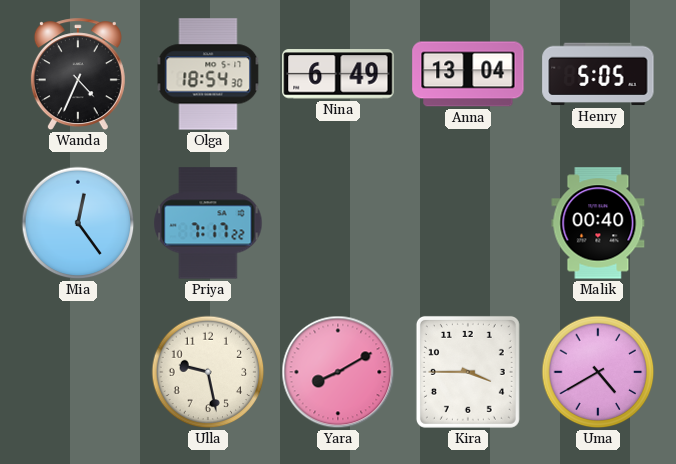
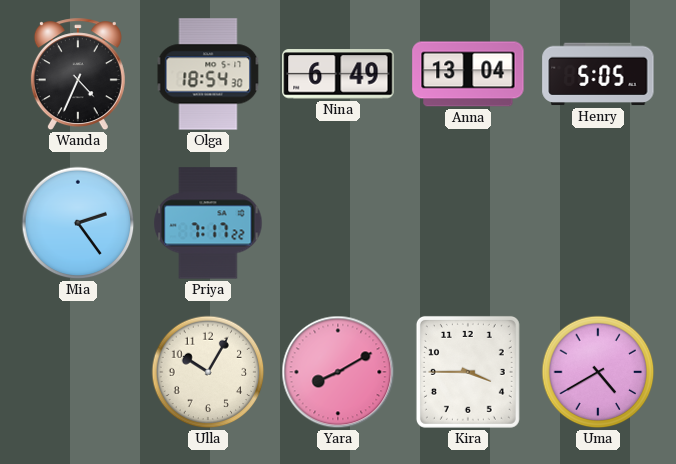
Mia: 12:24 -> 2:24
Malik: 00:40 -> none
Ulla: 9:28 -> 10:05
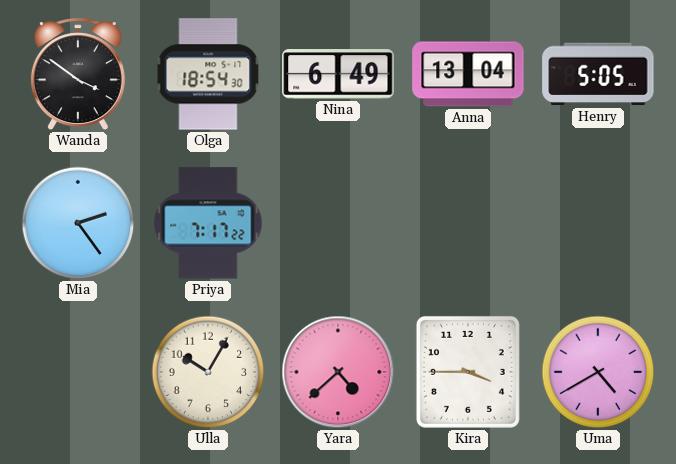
Wanda: 4:34 -> 3:51
Yara: 8:10 -> 4:38
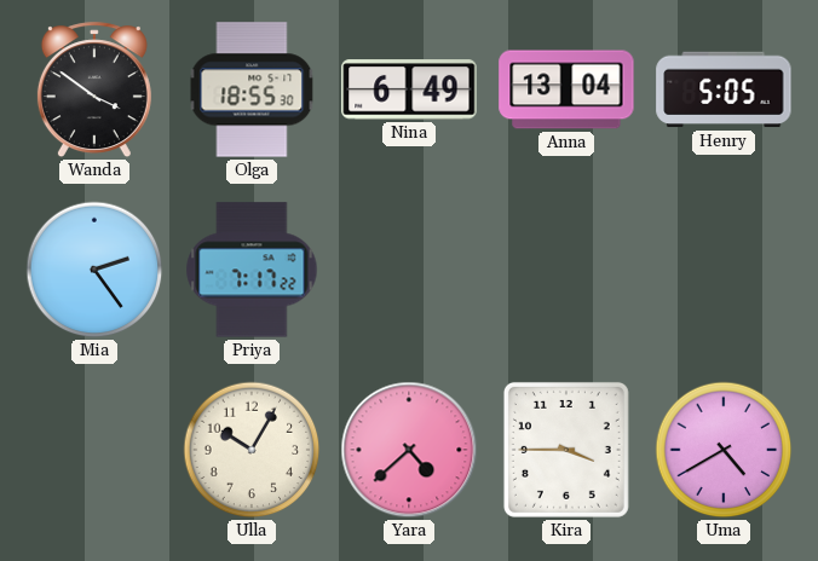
Olga: 18:54 -> 18:55
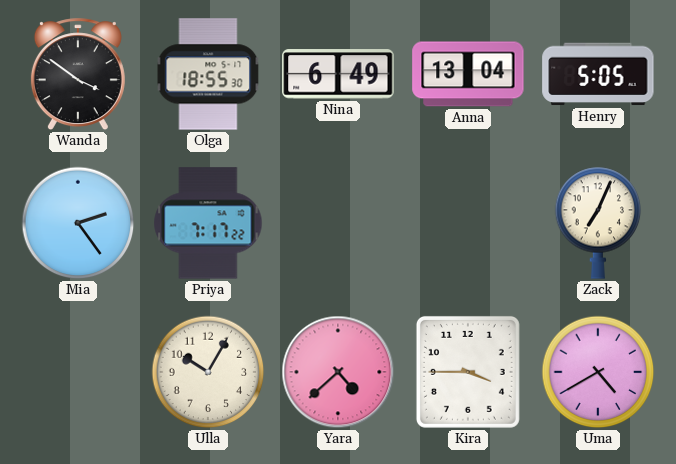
Zack: none -> 7:04
